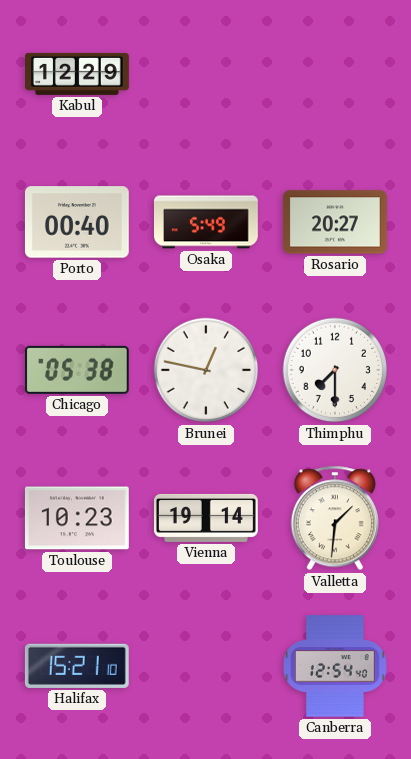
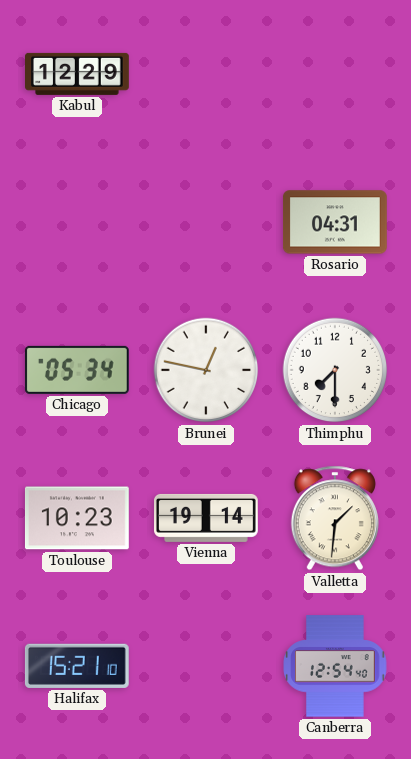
Porto: 00:40 -> none
Osaka: 5:49 -> none
Rosario: 20:27 -> 04:31
Chicago: 05:38 -> 05:34
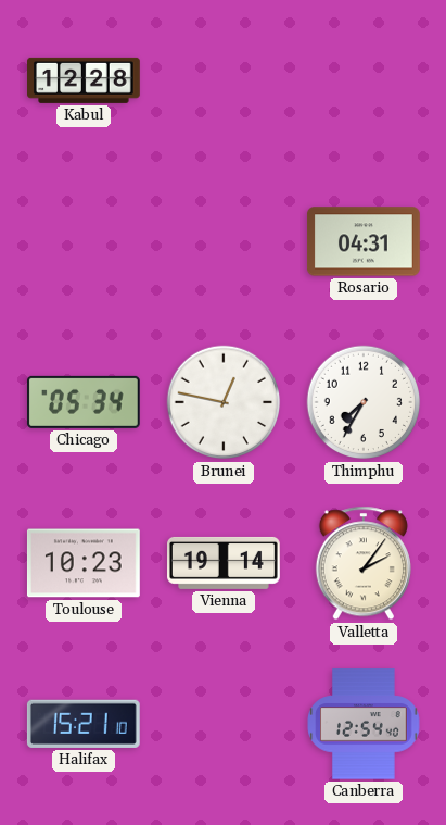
Kabul: 12:29 -> 12:28
Thimphu: 7:30 -> 7:35
Valletta: 1:31 -> 2:06
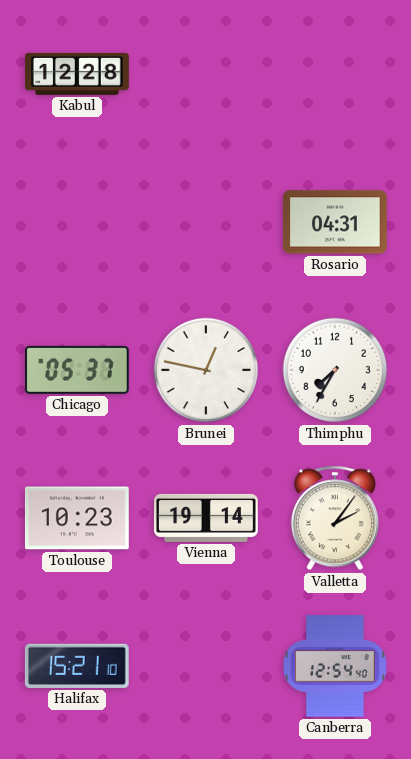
Chicago: 05:34 -> 05:37
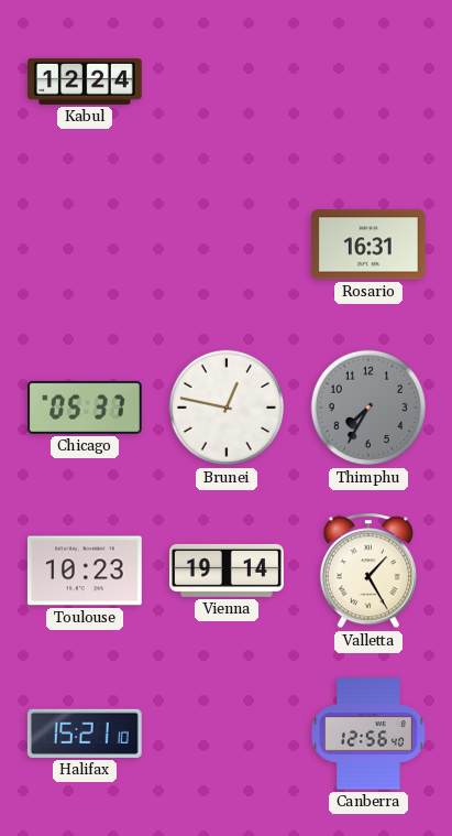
Kabul: 12:28 -> 12:24
Rosario: 04:31 -> 16:31
Thimphu dial: white -> grey
Valletta: 2:06 -> 1:25
Canberra: 12:54 -> 12:56
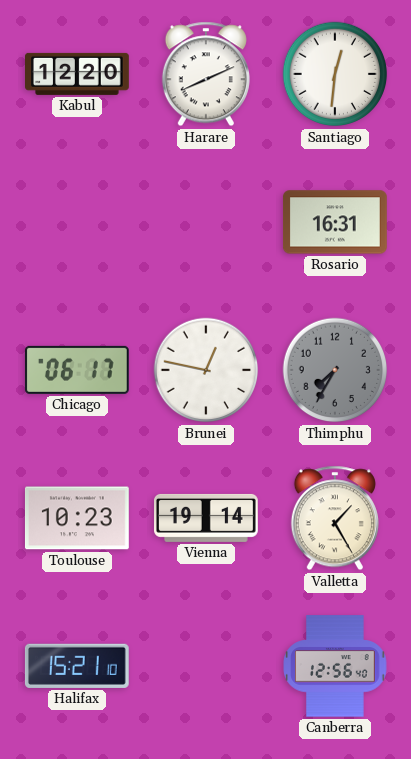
Kabul: 12:24 -> 12:20
Harare: none -> 8:11
Santiago: none -> 12:31
Chicago: 05:37 -> 06:17
